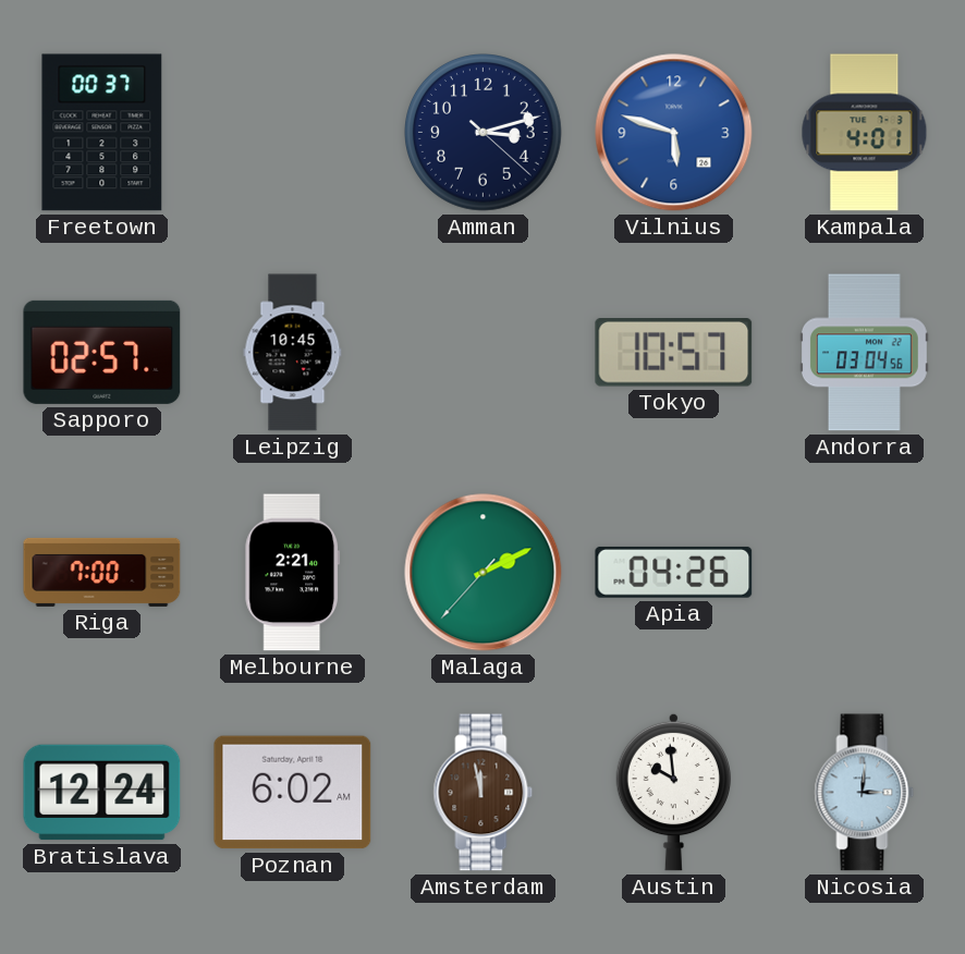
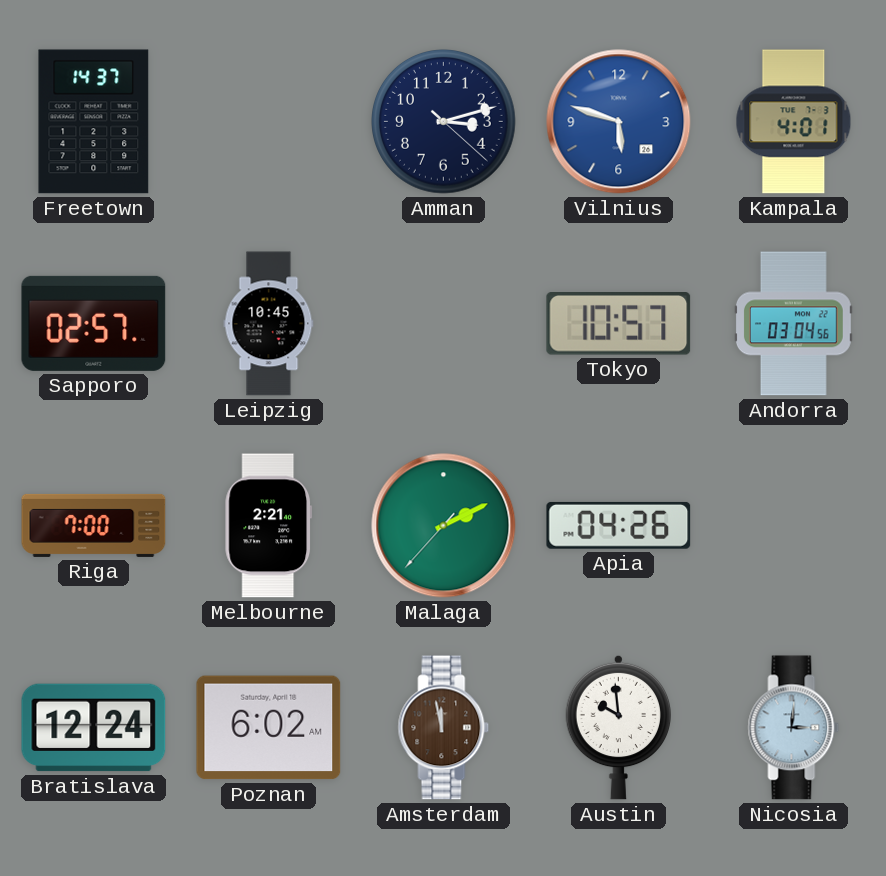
Freetown: 00:37 -> 14:37
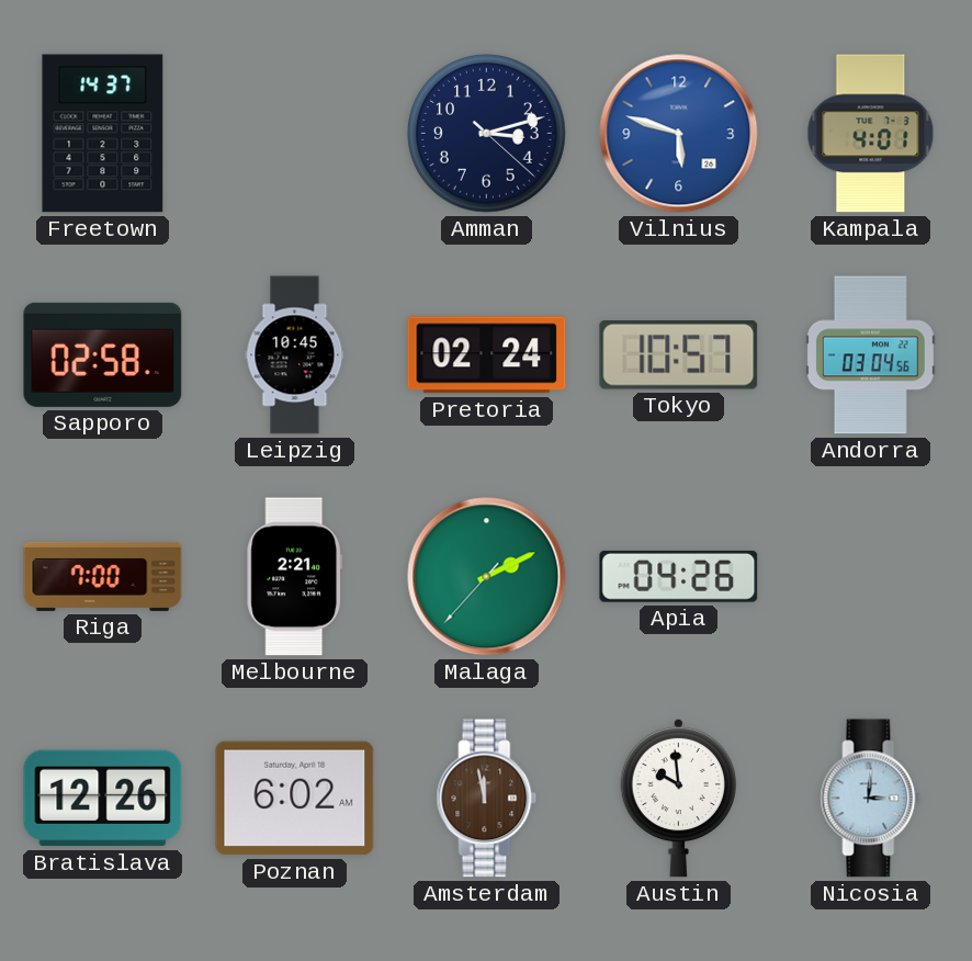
Sapporo: 02:57 -> 02:58
Pretoria: none -> 02:24
Bratislava: 12:24 -> 12:26
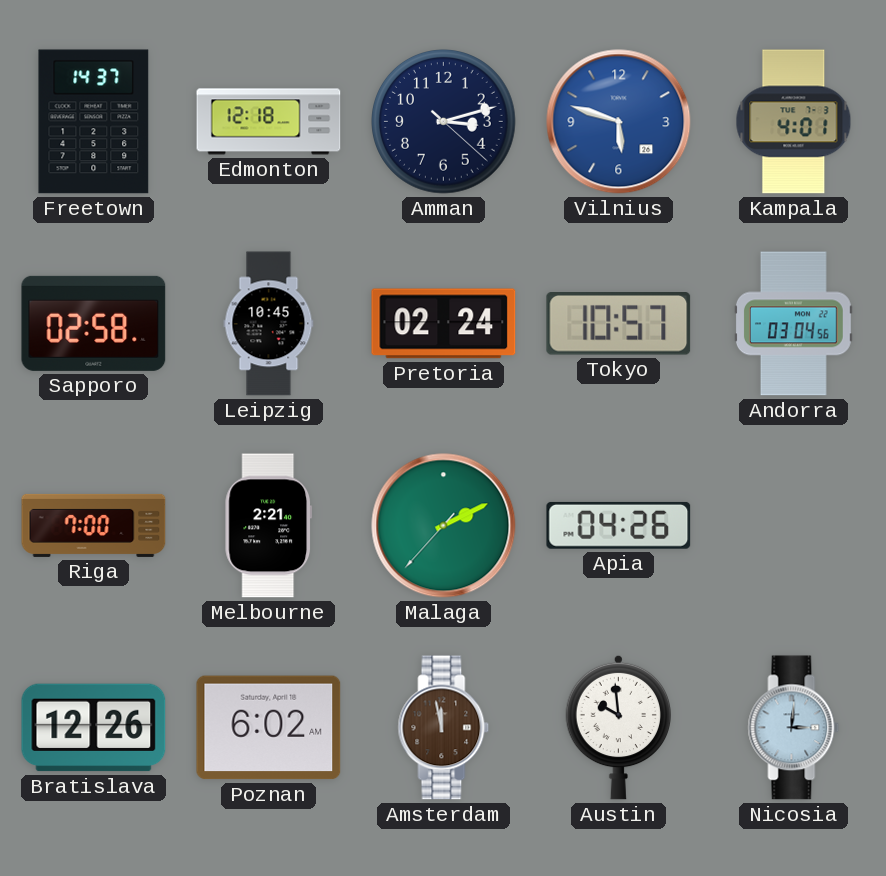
Edmonton: none -> 12:18
